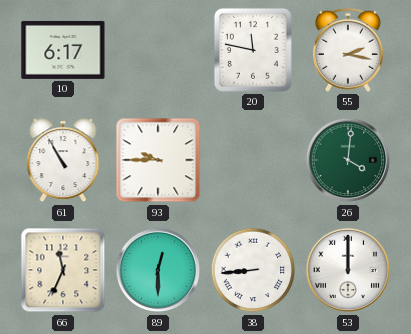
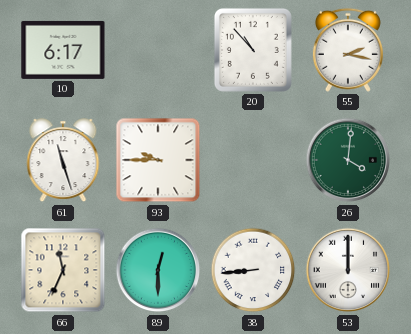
20: 11:47 -> 10:53
61: 10:55 -> 11:27
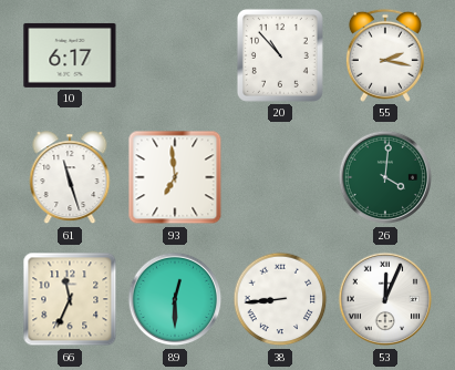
93: 9:45 -> 6:59
53: 12:00 -> 12:04
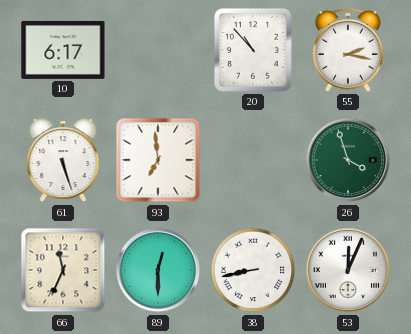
61: 11:27 -> 5:27
26: 4:01 -> 3:57
38: 8:44 -> 8:43
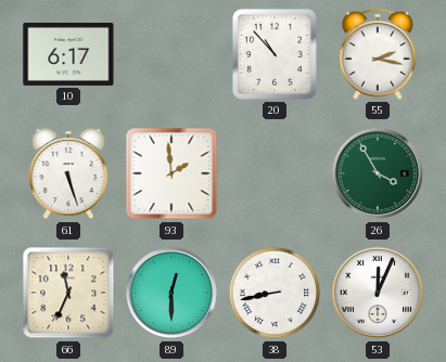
93: 6:59 -> 1:59
26: 3:57 -> 3:55
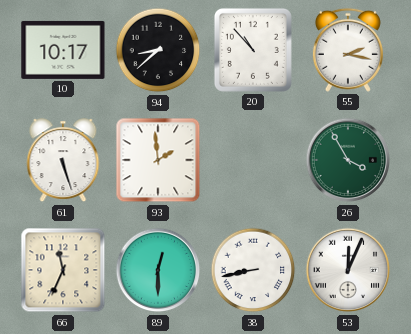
10: 6:17 -> 10:17
94: none -> 8:38
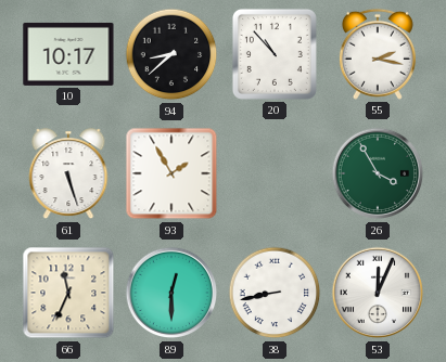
93: 1:59 -> 1:55
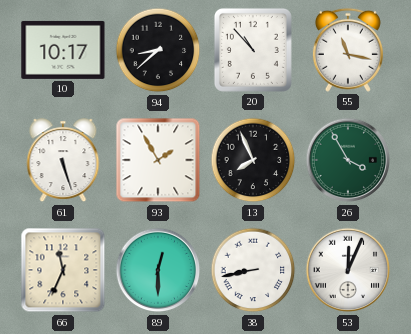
55: 2:17 -> 11:17
13: none -> 7:56
